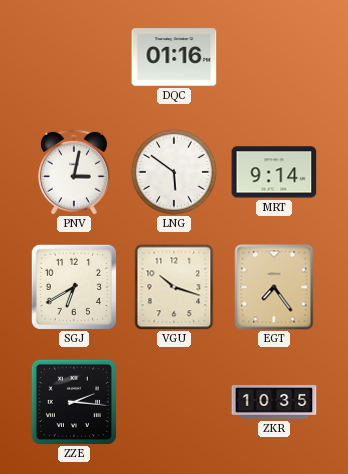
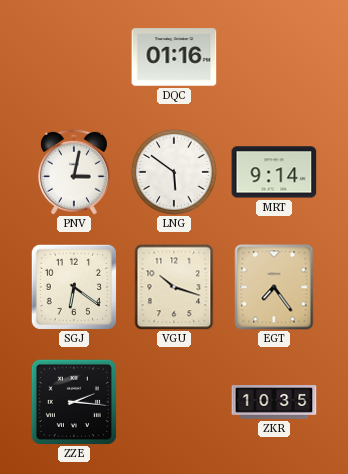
SGJ: 6:40 -> 6:21
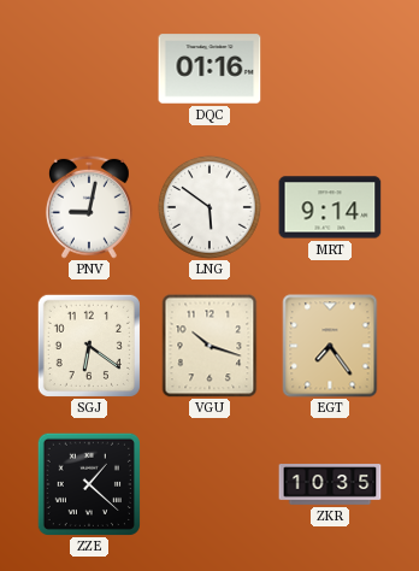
PNV: 3:02 -> 9:02
ZZE: 2:16 -> 1:22
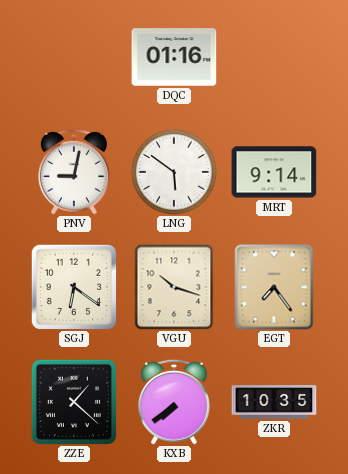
KXB: none -> 7:39
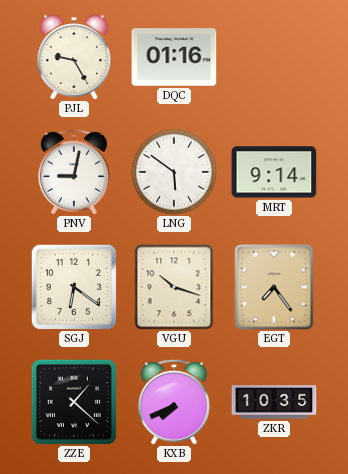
PJL: none -> 9:25
KXB: 7:39 -> 7:41
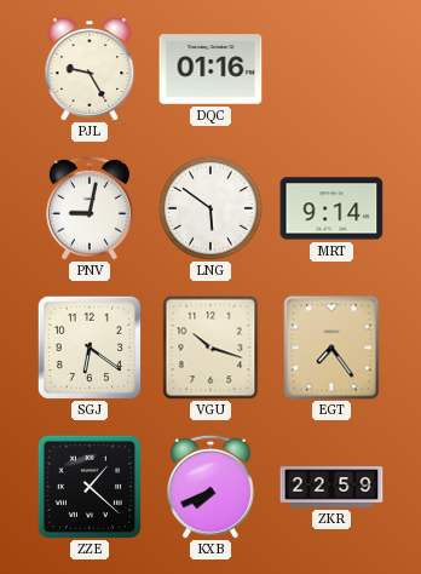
ZKR: 10:35 -> 22:59
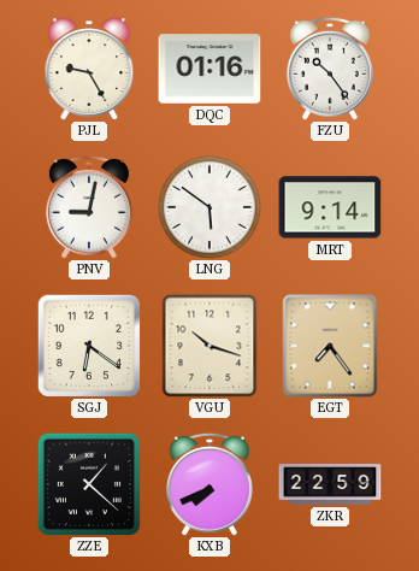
FZU: none -> 10:24
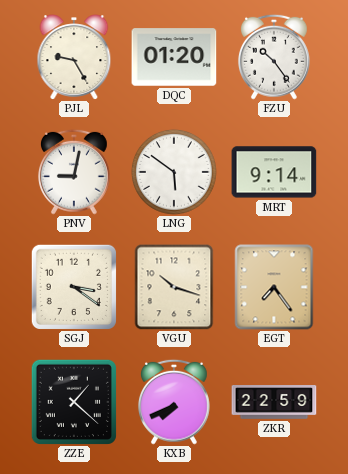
DQC: 01:16 -> 01:20
SGJ: 6:21 -> 3:21
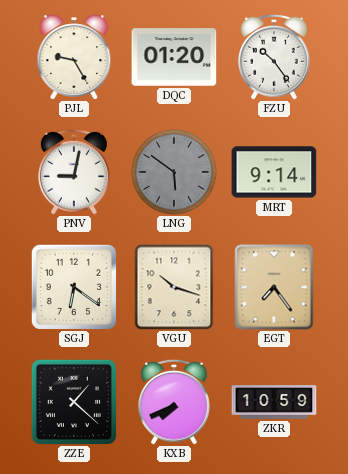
LNG dial: white -> grey
SGJ: 3:21 -> 6:21
ZKR: 22:59 -> 10:59
